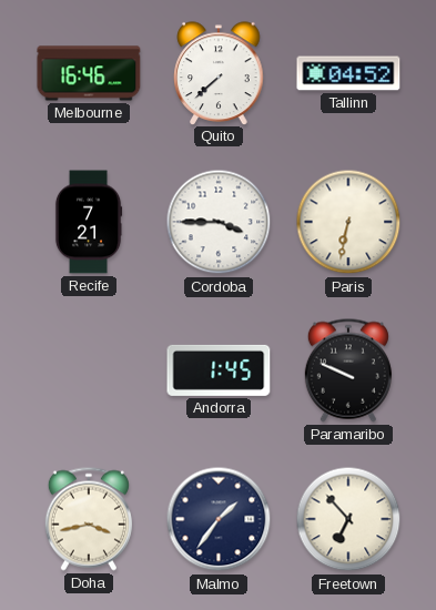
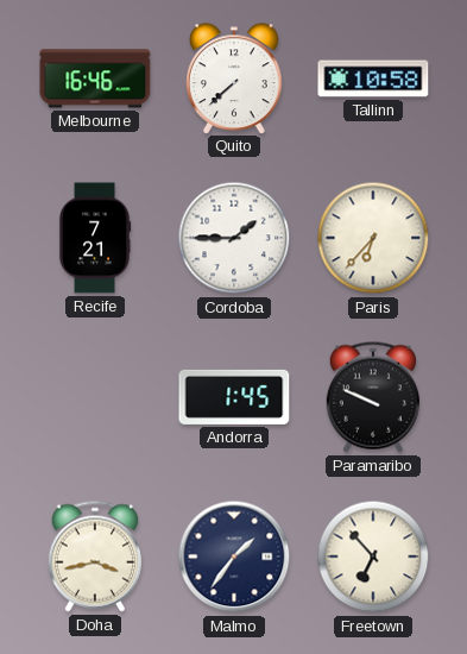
Tallinn: 04:52 -> 10:58
Cordoba: 3:45 -> 1:45
Paris: 6:32 -> 6:37
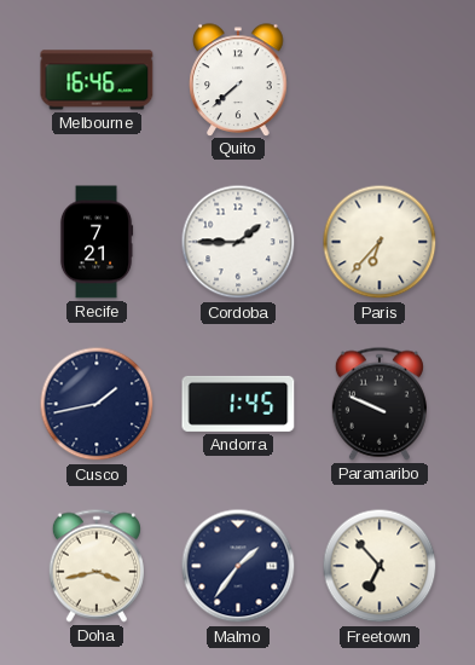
Tallinn: 10:58 -> none
Cusco: none -> 1:43
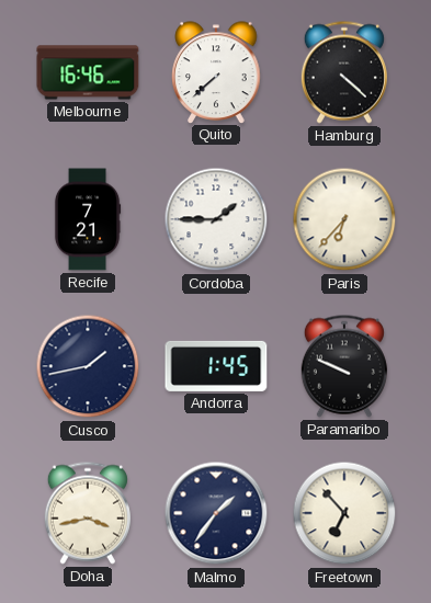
Hamburg: none -> 4:22
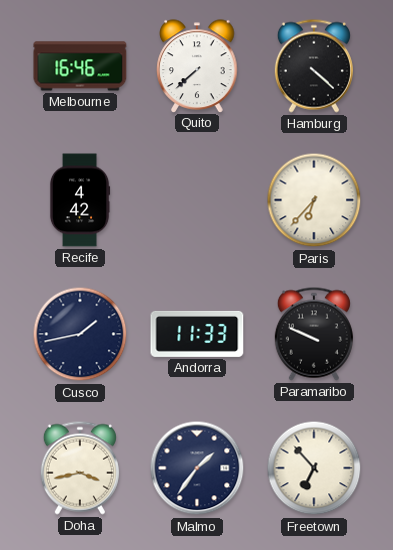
Recife: 7:21 -> 4:42
Cordoba: 1:45 -> none
Andorra: 1:45 -> 11:33
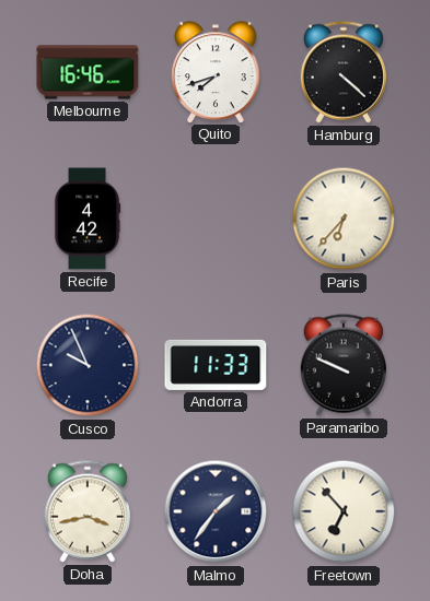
Quito: 7:38 -> 7:42
Cusco: 1:43 -> 9:56
